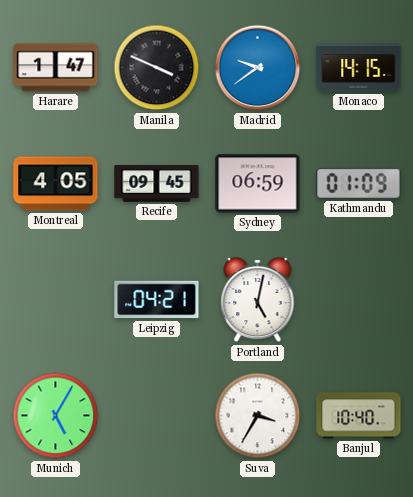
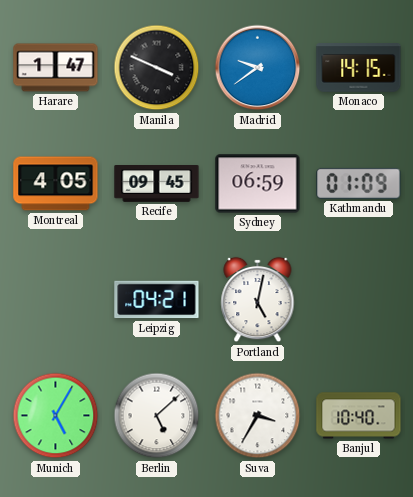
Berlin: none -> 5:08
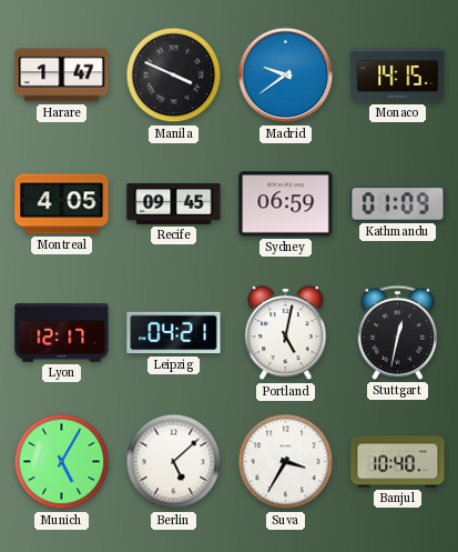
Lyon: none -> 12:17
Stuttgart: none -> 12:32
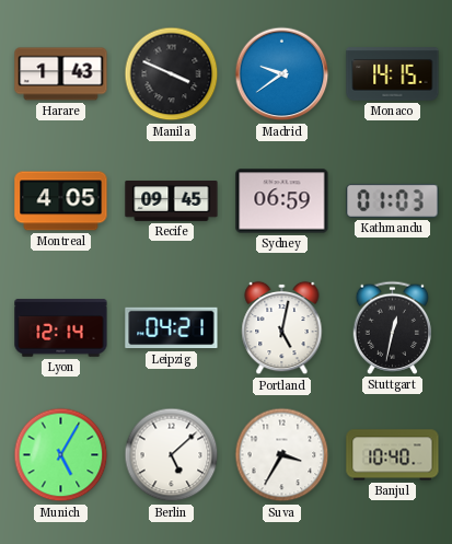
Harare: 1:47 -> 1:43
Kathmandu: 01:09 -> 01:03
Lyon: 12:17 -> 12:14
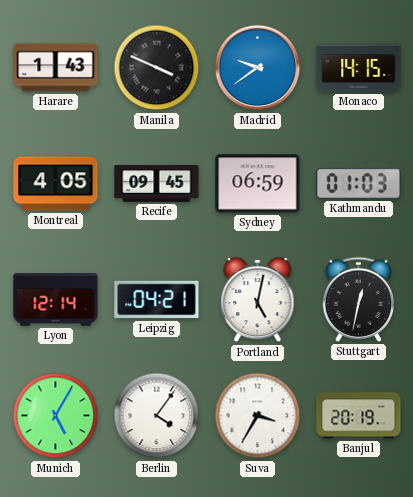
Berlin: 5:08 -> 4:06
Banjul: 10:40 -> 20:19
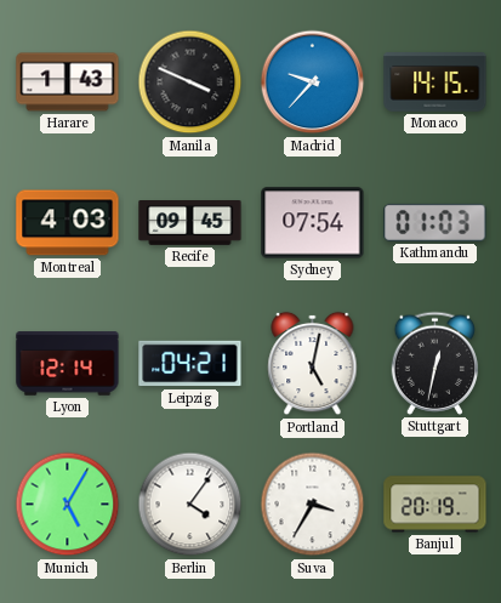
Madrid: 9:39 -> 9:37
Montreal: 4:05 -> 4:03
Sydney: 06:59 -> 07:54
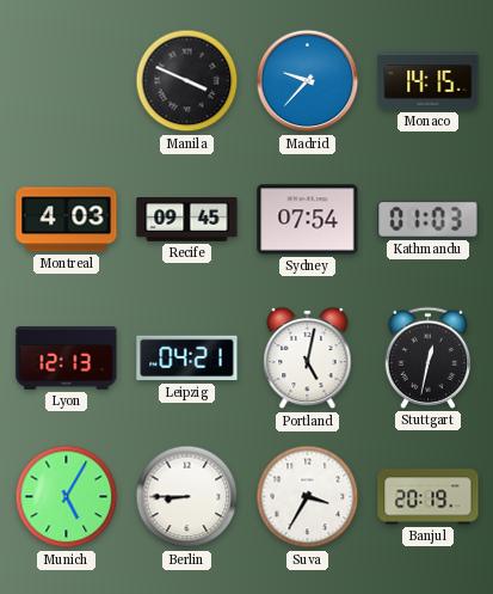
Harare: 1:43 -> none
Lyon: 12:14 -> 12:13
Berlin: 4:06 -> 8:45
